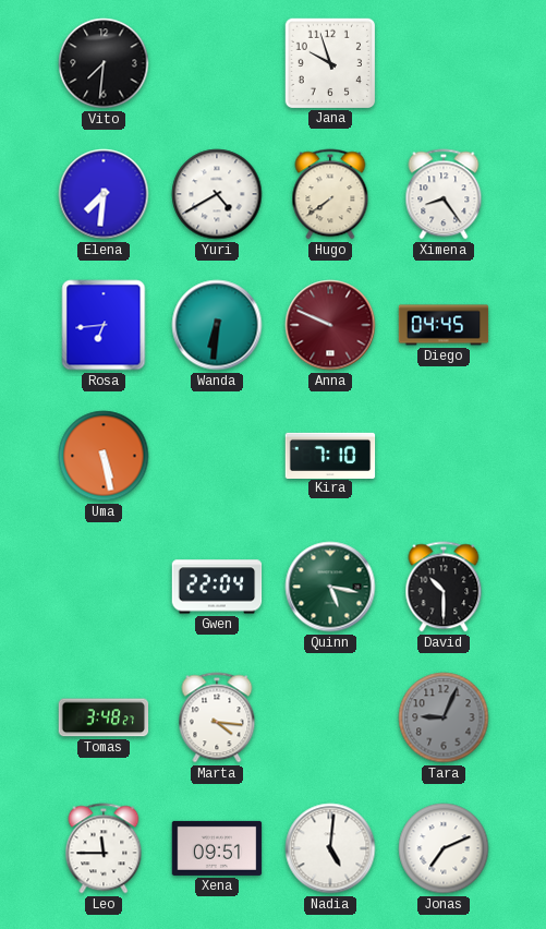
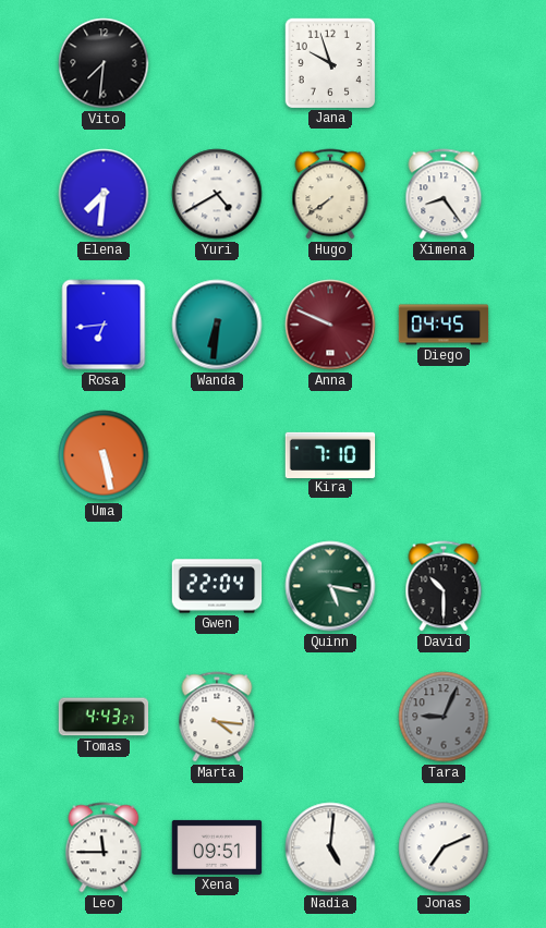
Tomas: 3:48 -> 4:43
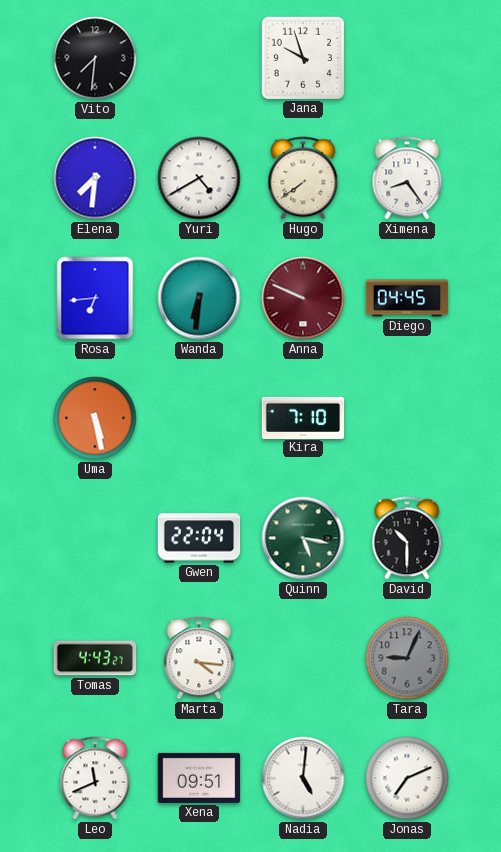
Leo: 11:45 -> 11:41
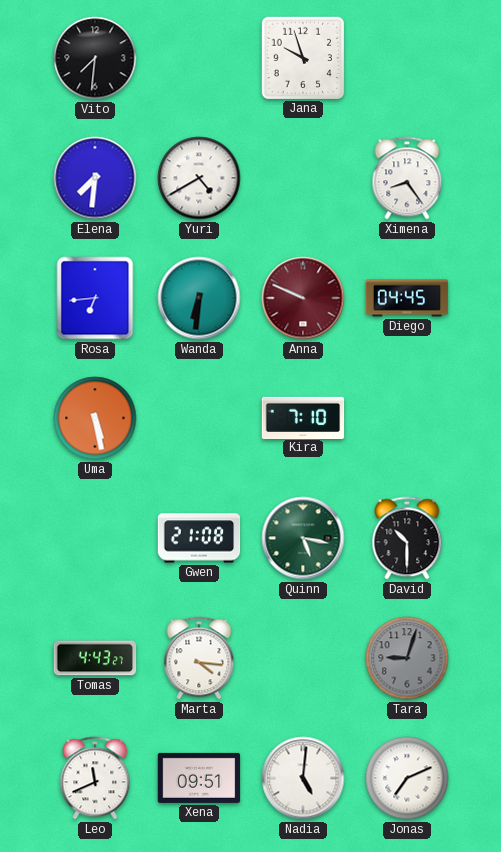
Hugo: 7:39 -> none
Gwen: 22:04 -> 21:08
Tara: 9:04 -> 9:03
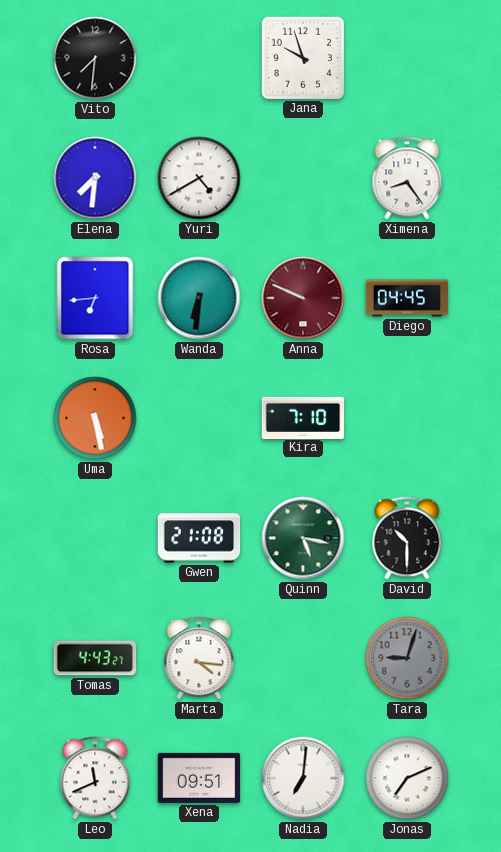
Nadia: 5:01 -> 7:01
